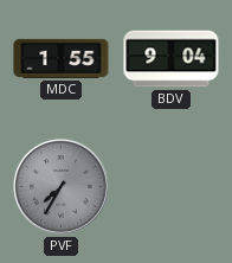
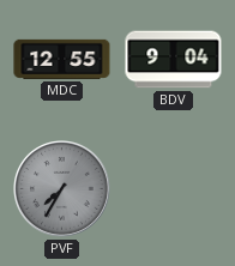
MDC: 1:55 -> 12:55
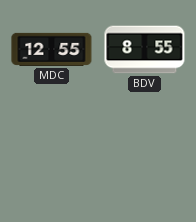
BDV: 9:04 -> 8:55
PVF: 7:35 -> none
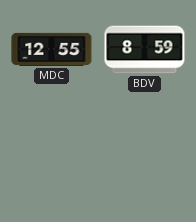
BDV: 8:55 -> 8:59
